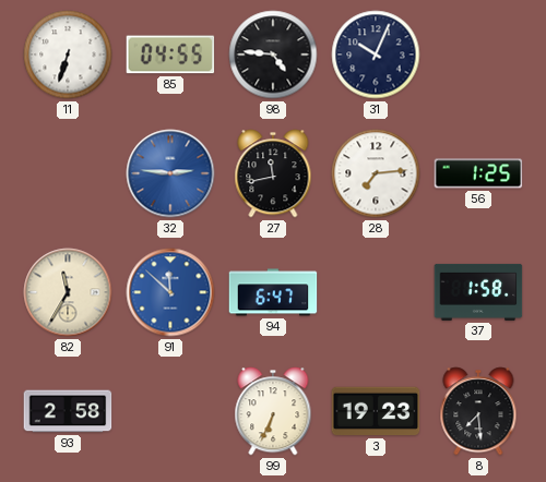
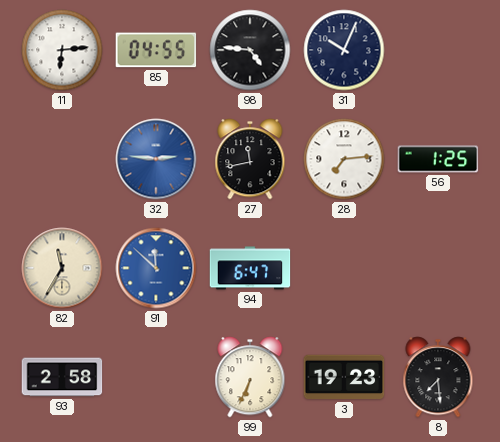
11: 6:33 -> 6:14
37: 1:58 -> none
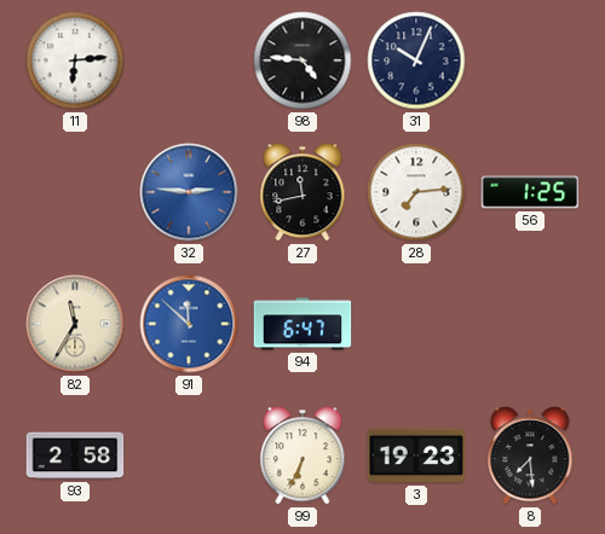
85: 04:55 -> none
